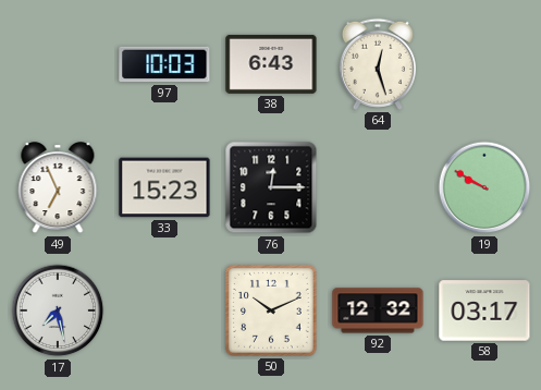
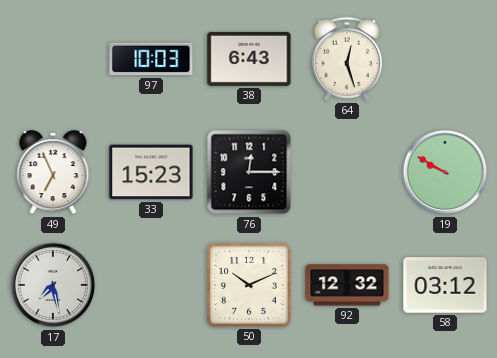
58: 03:17 -> 03:12
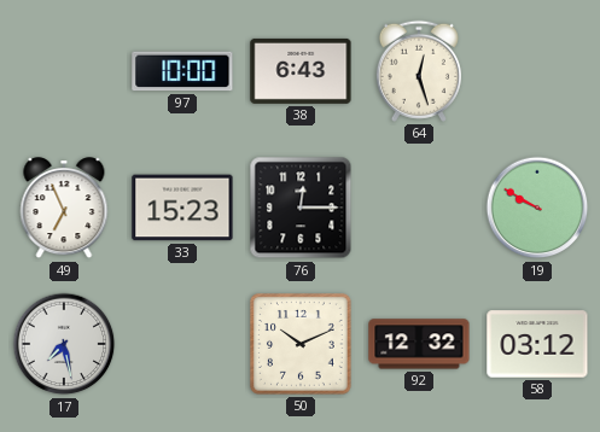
97: 10:03 -> 10:00
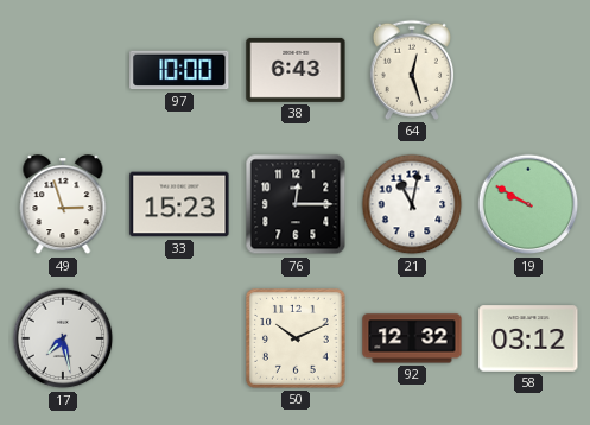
49: 6:56 -> 2:57
21: none -> 11:02
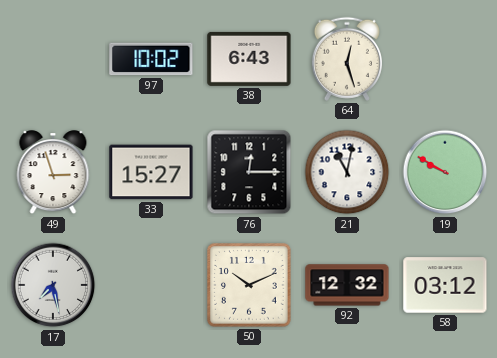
97: 10:00 -> 10:02
33: 15:23 -> 15:27
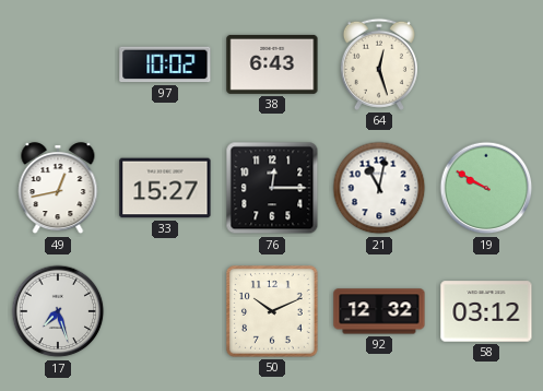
49: 2:57 -> 12:43
17: 7:28 -> 7:27
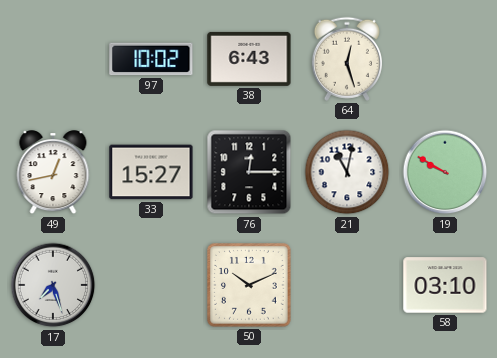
92: 12:32 -> none
58: 03:12 -> 03:10
